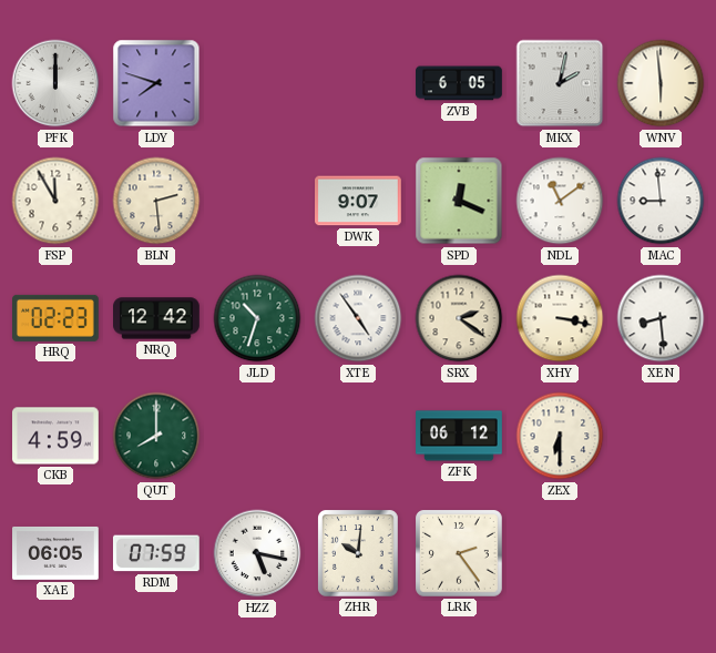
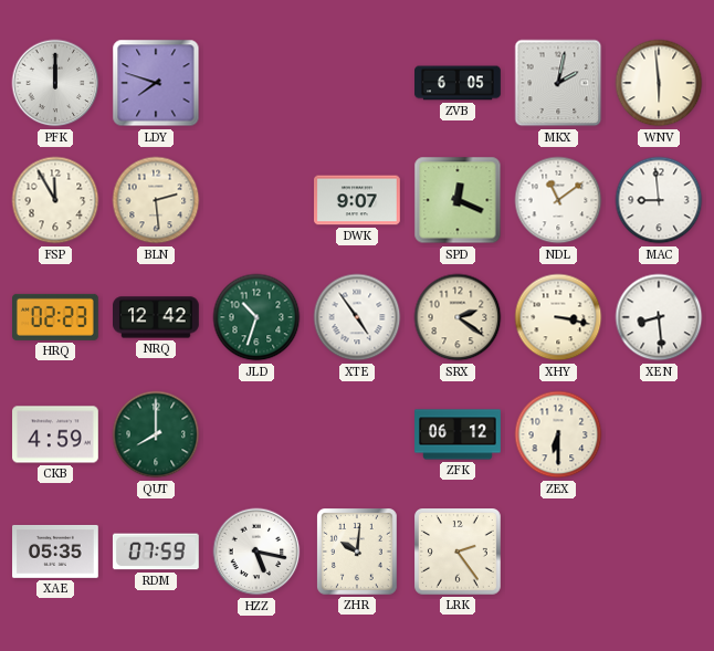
XAE: 06:05 -> 05:35
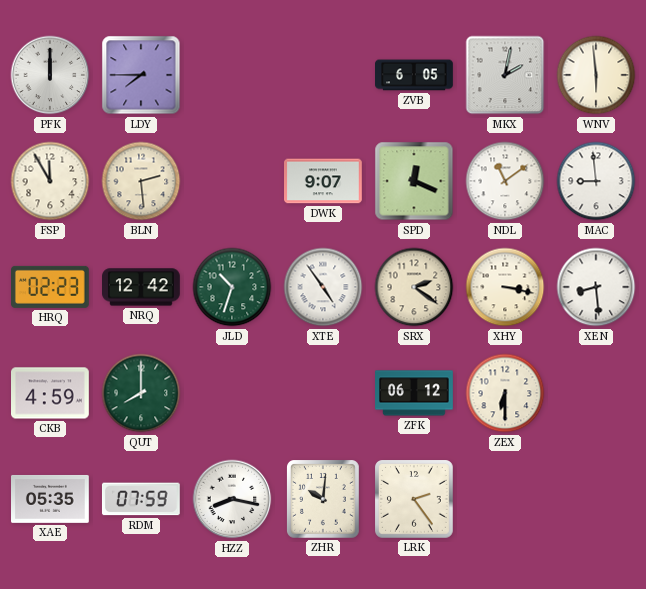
LDY: 7:48 -> 7:45
HZZ: 5:17 -> 8:17
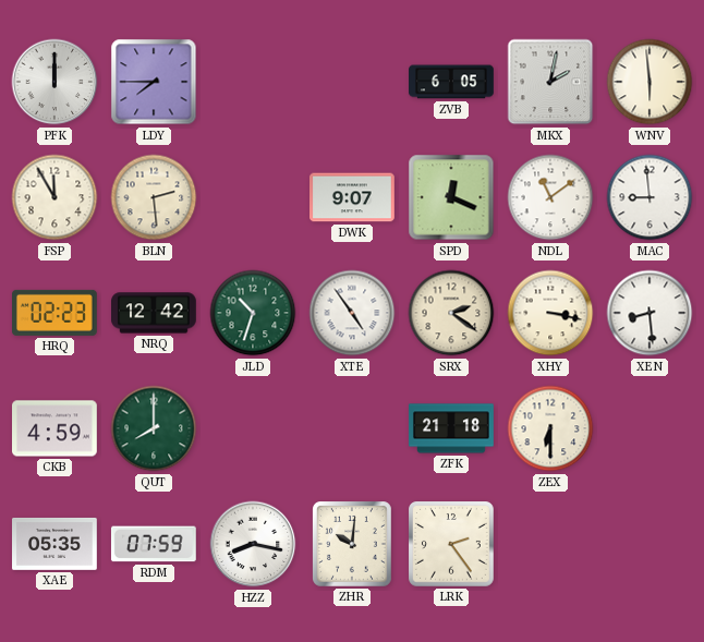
ZFK: 06:12 -> 21:18
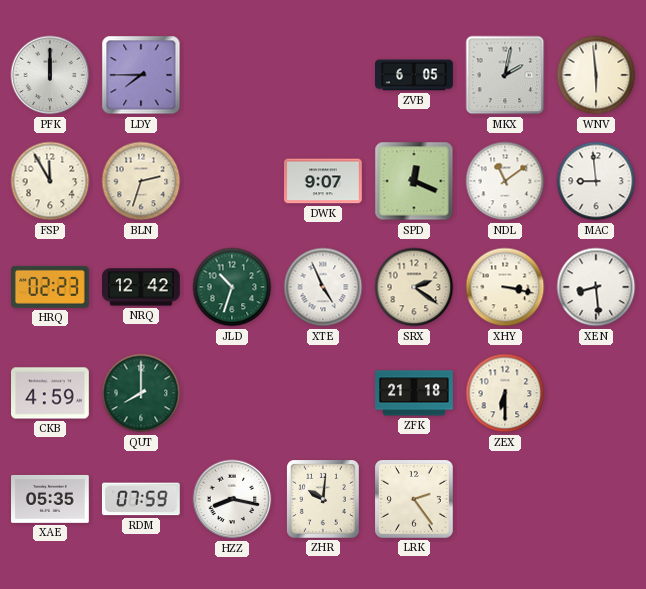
BLN: 2:29 -> 2:33
XTE: 4:54 -> 4:56
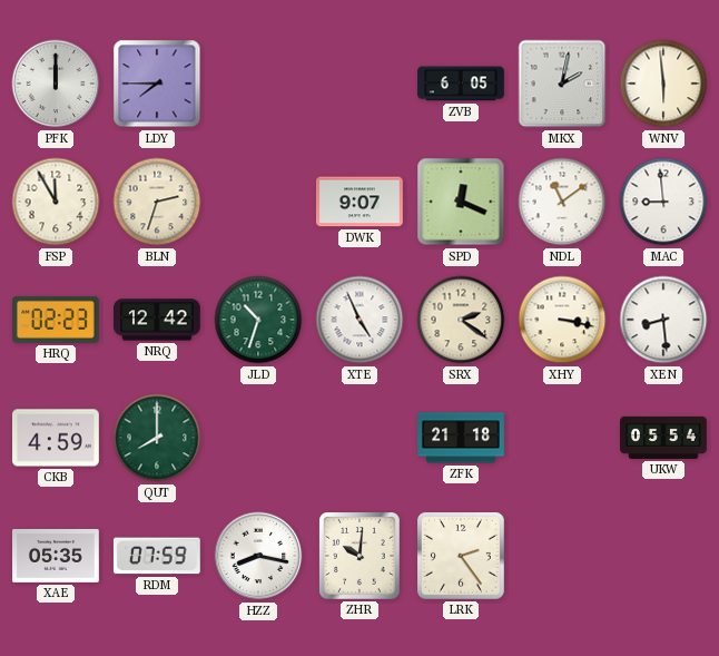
ZEX: 6:30 -> none
UKW: none -> 05:54
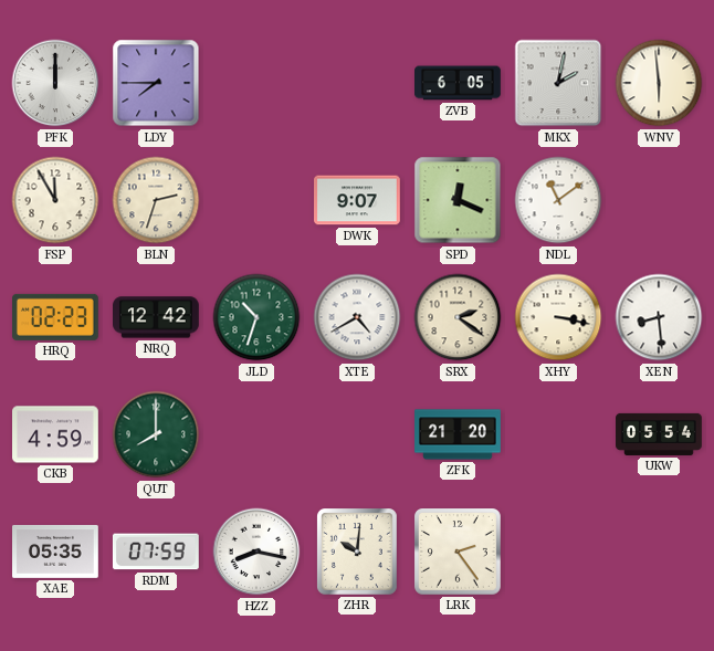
MAC: 8:59 -> none
XTE: 4:56 -> 4:40
ZFK: 21:18 -> 21:20
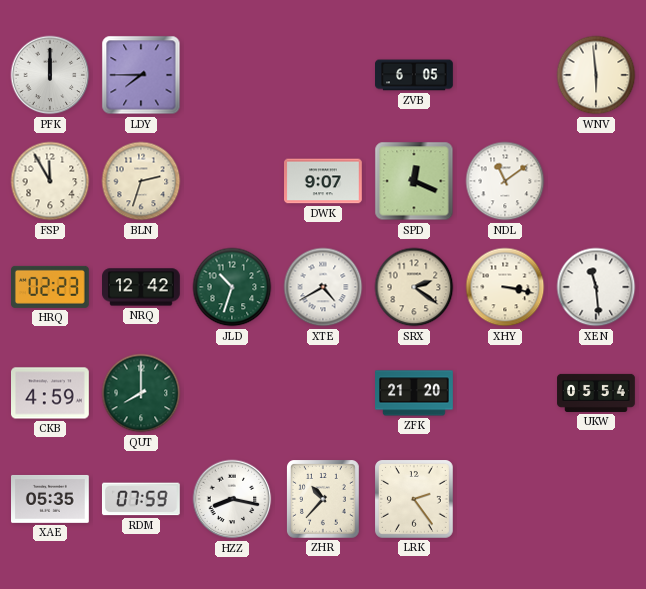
MKX: 2:02 -> none
XEN: 8:29 -> 11:29
ZHR: 10:01 -> 10:37
